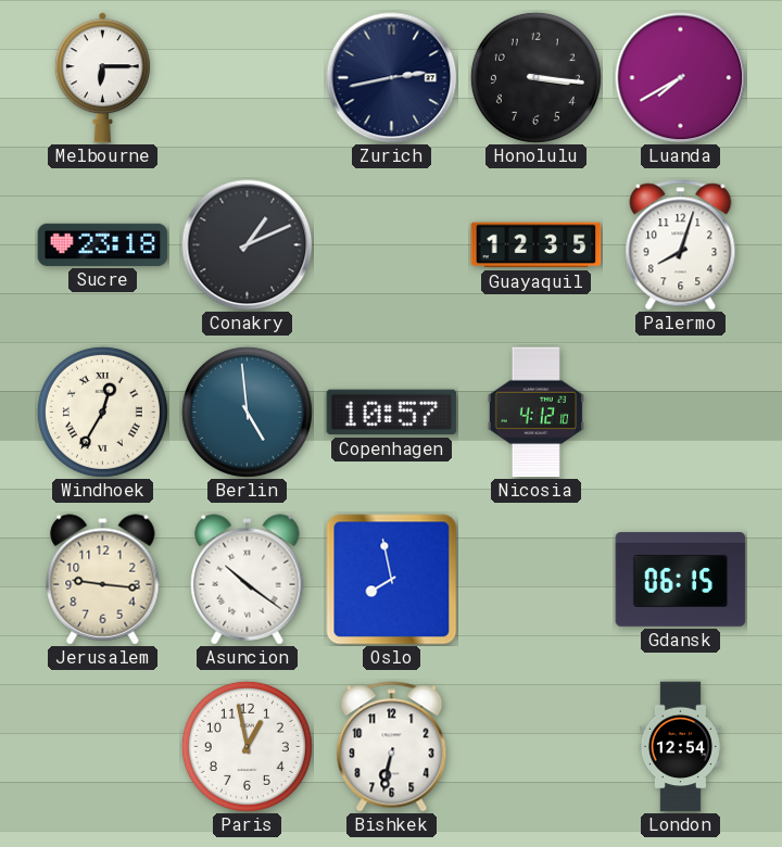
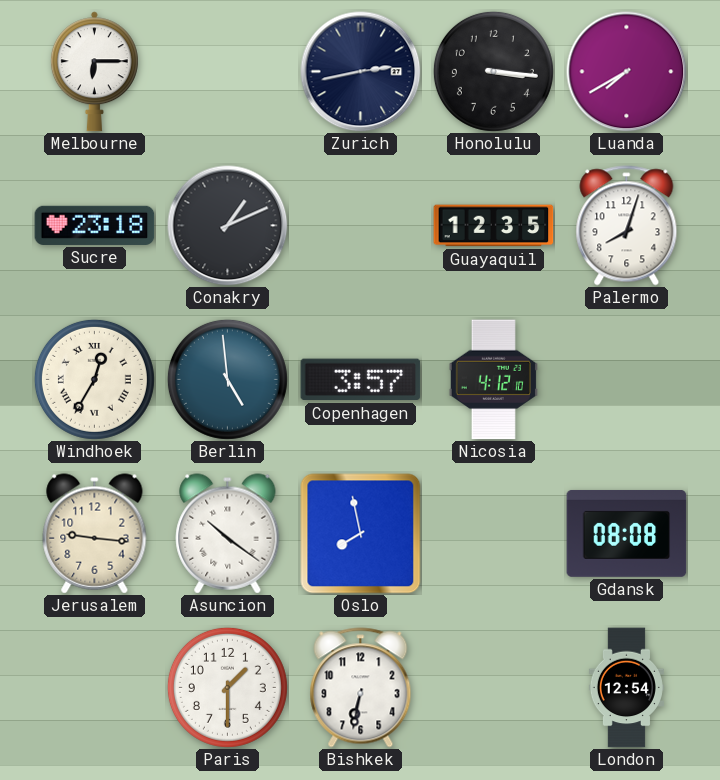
Copenhagen: 10:57 -> 3:57
Gdansk: 06:15 -> 08:08
Paris: 12:58 -> 1:30
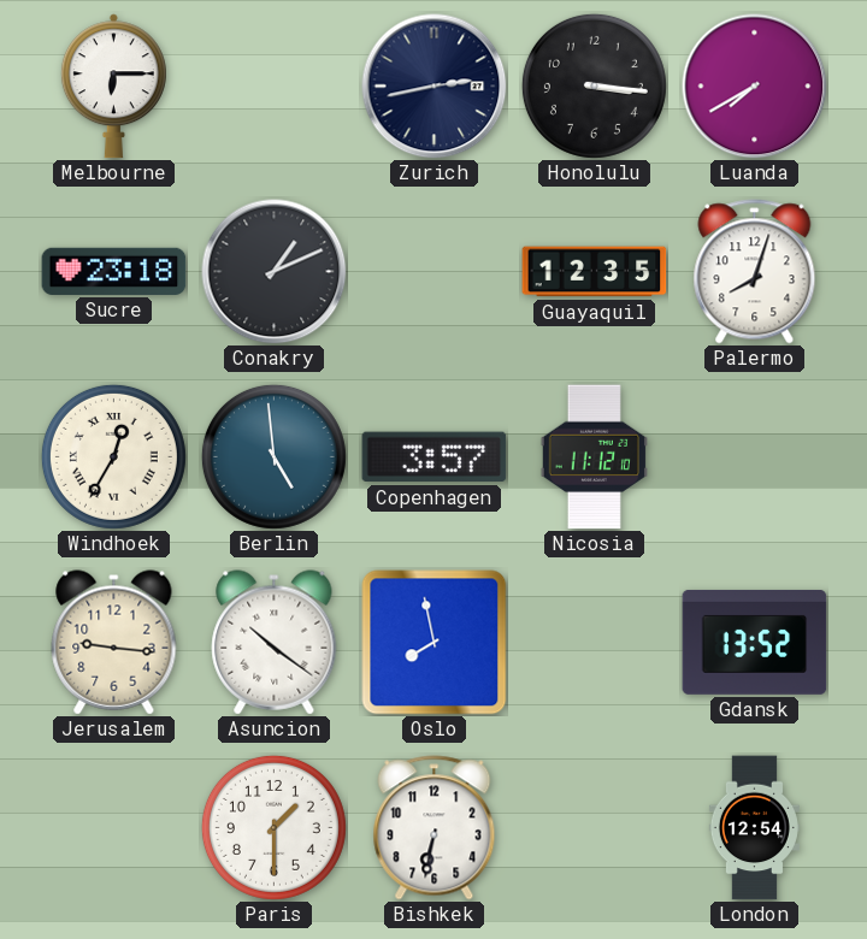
Nicosia: 4:12 -> 11:12
Gdansk: 08:08 -> 13:52
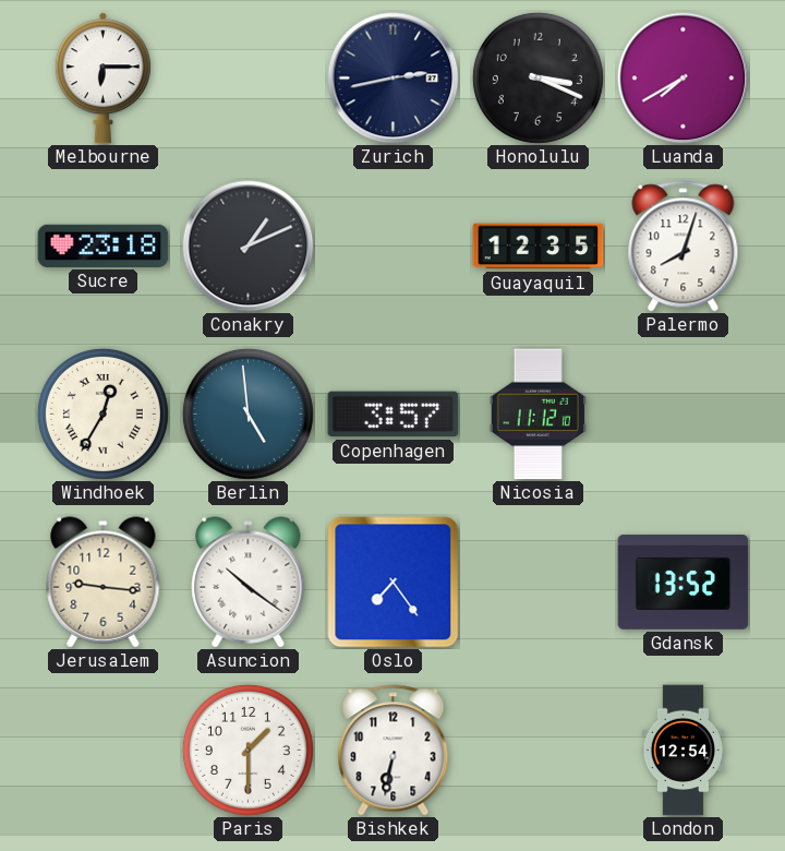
Honolulu: 3:16 -> 3:19
Oslo: 7:58 -> 7:24
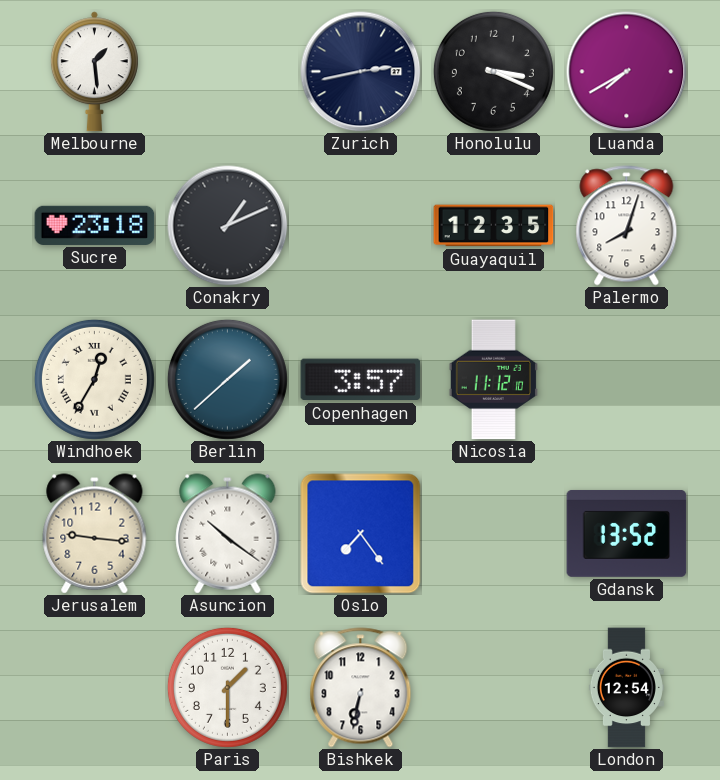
Melbourne: 6:15 -> 1:29
Berlin: 4:59 -> 1:38
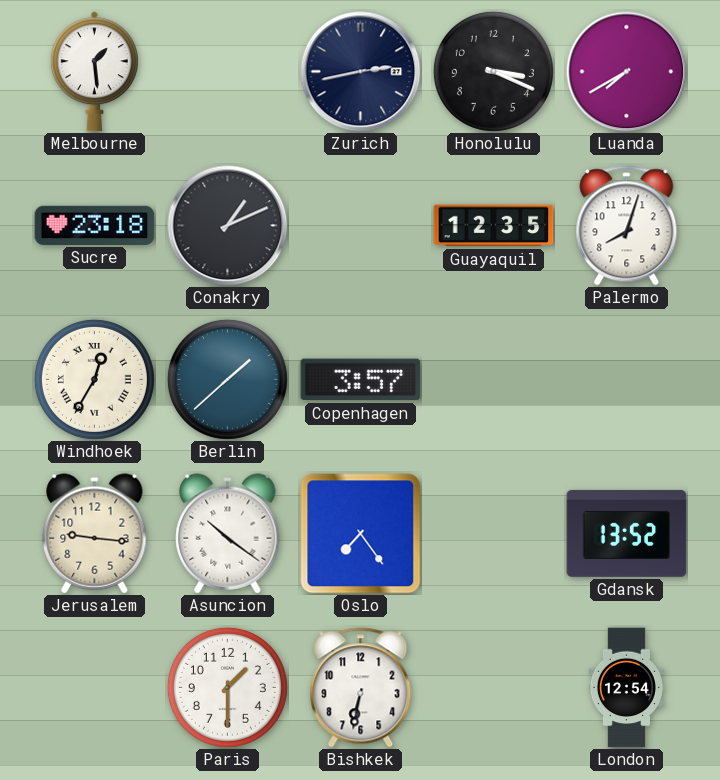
Nicosia: 11:12 -> none
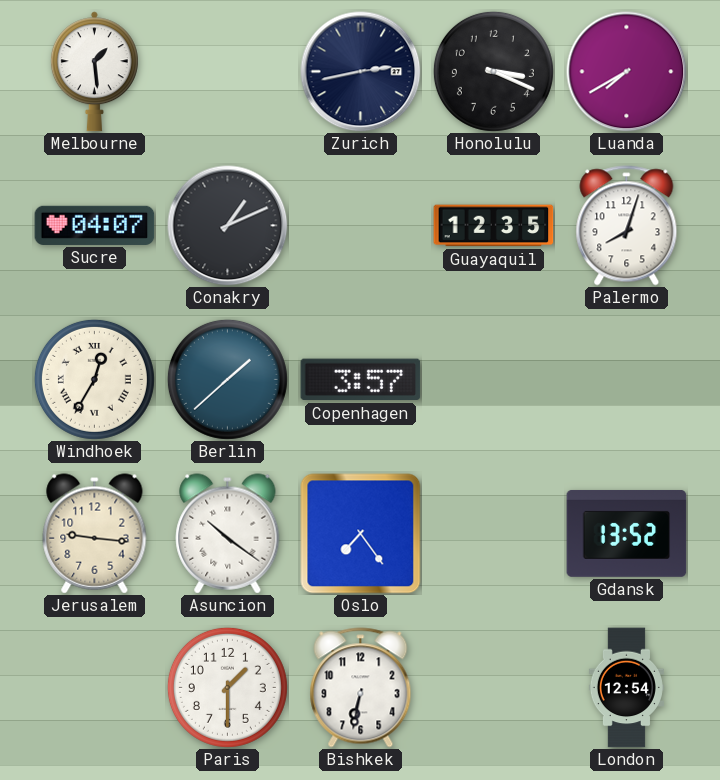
Sucre: 23:18 -> 04:07
